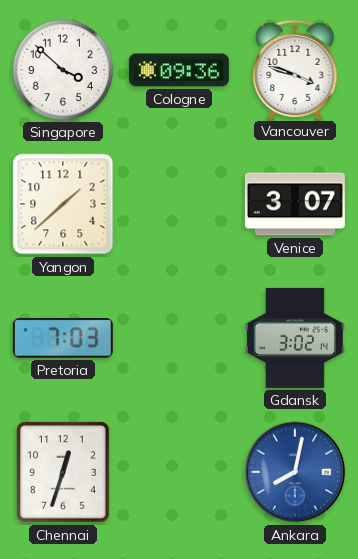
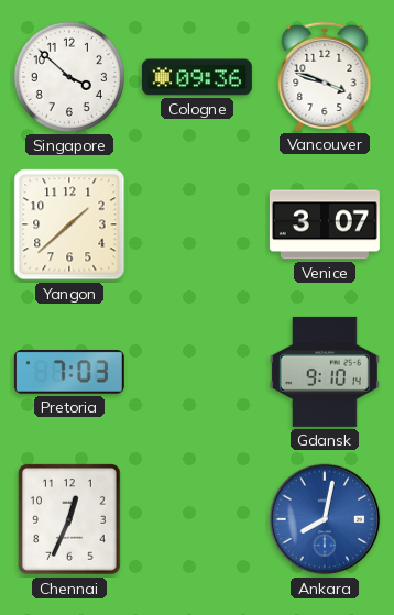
Gdansk: 3:02 -> 9:10
Chennai: 12:33 -> 12:34
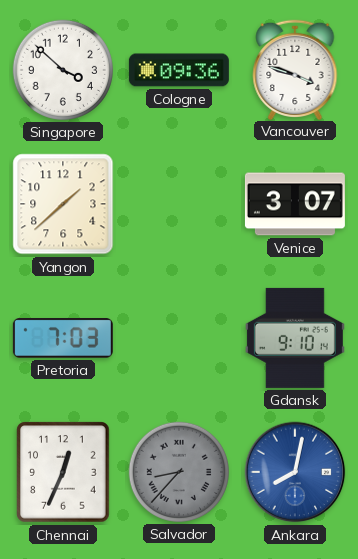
Salvador: none -> 8:37
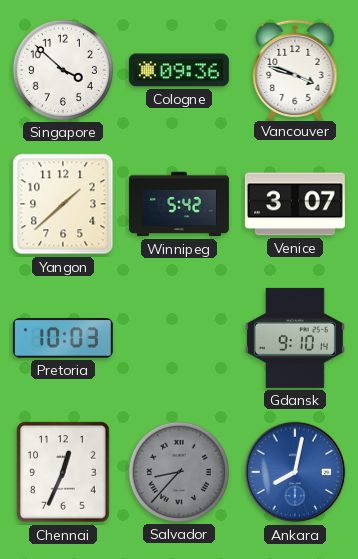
Winnipeg: none -> 5:42
Pretoria: 7:03 -> 10:03
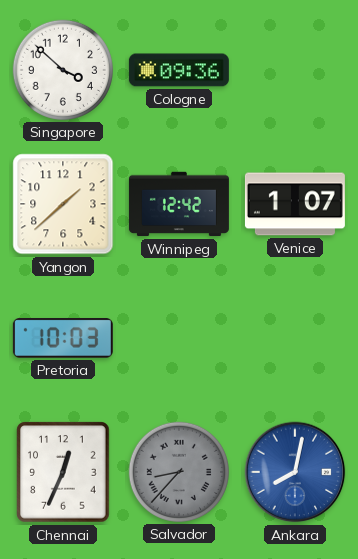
Vancouver: 3:48 -> none
Winnipeg: 5:42 -> 12:42
Venice: 3:07 -> 1:07
Gdansk: 9:10 -> none
